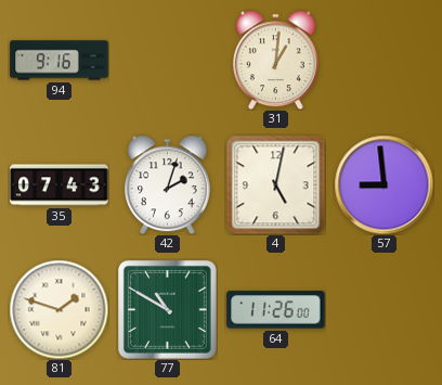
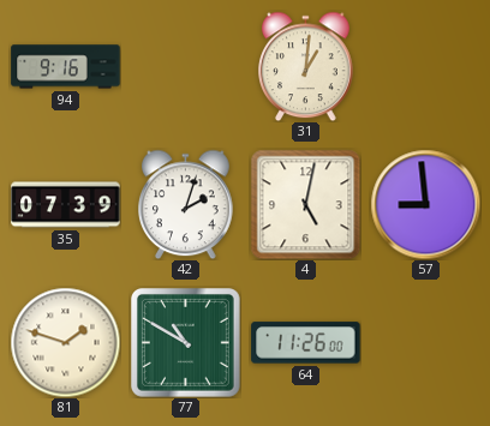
35: 07:43 -> 07:39
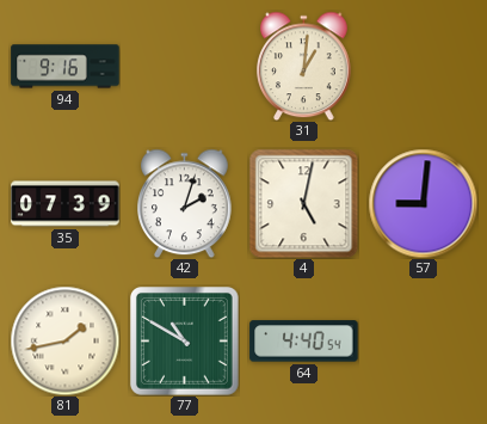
57: 8:59 -> 9:01
81: 1:48 -> 1:43
64: 11:26 -> 4:40
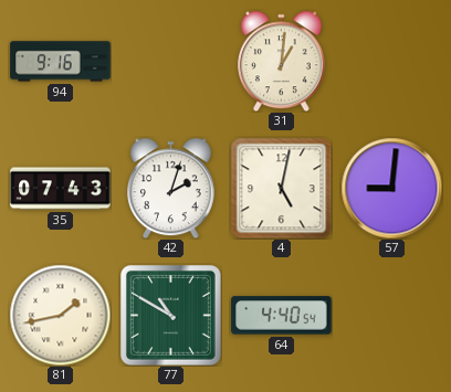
35: 07:39 -> 07:43
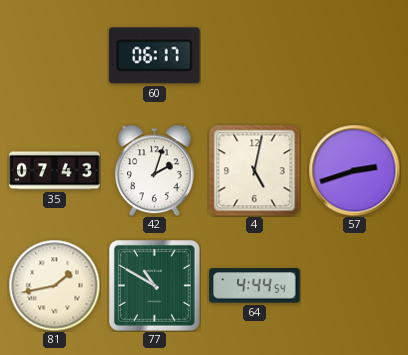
94: 9:16 -> none
60: none -> 06:17
31: 1:01 -> none
57: 9:01 -> 2:42
64: 4:40 -> 4:44
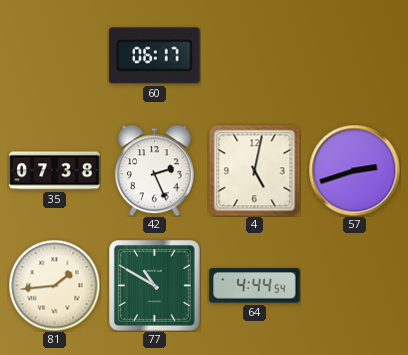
35: 07:43 -> 07:38
42: 2:03 -> 2:26
81: 1:43 -> 1:44
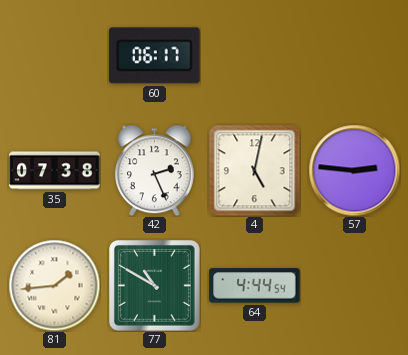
57: 2:42 -> 2:46
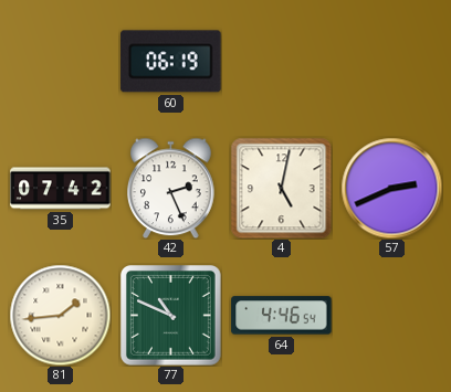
60: 06:17 -> 06:19
35: 07:38 -> 07:42
57: 2:46 -> 2:41
77: 10:50 -> 10:49
64: 4:44 -> 4:46
